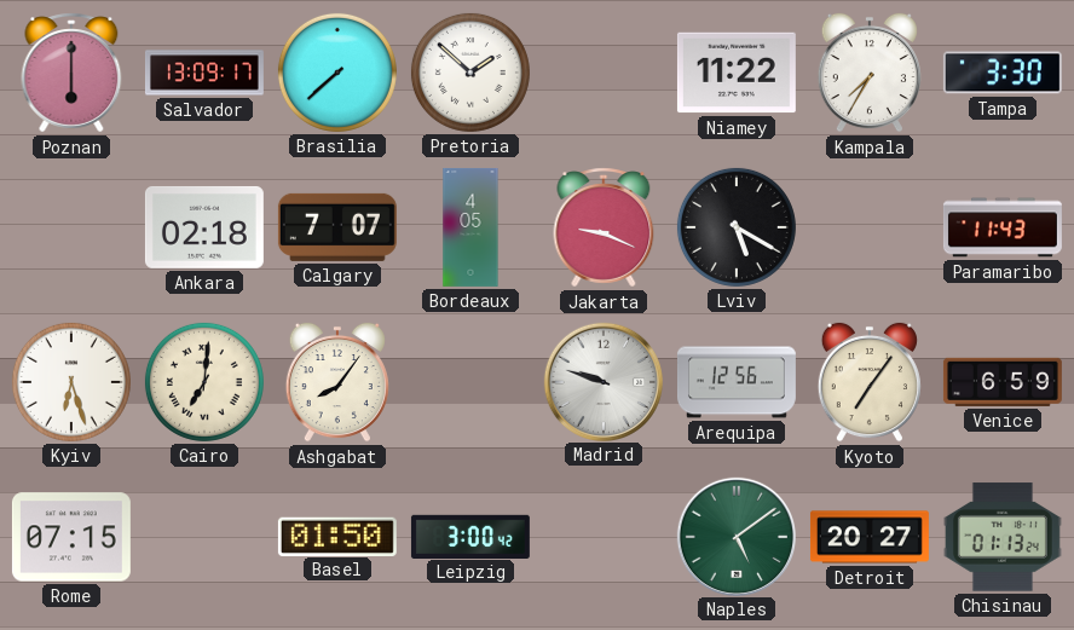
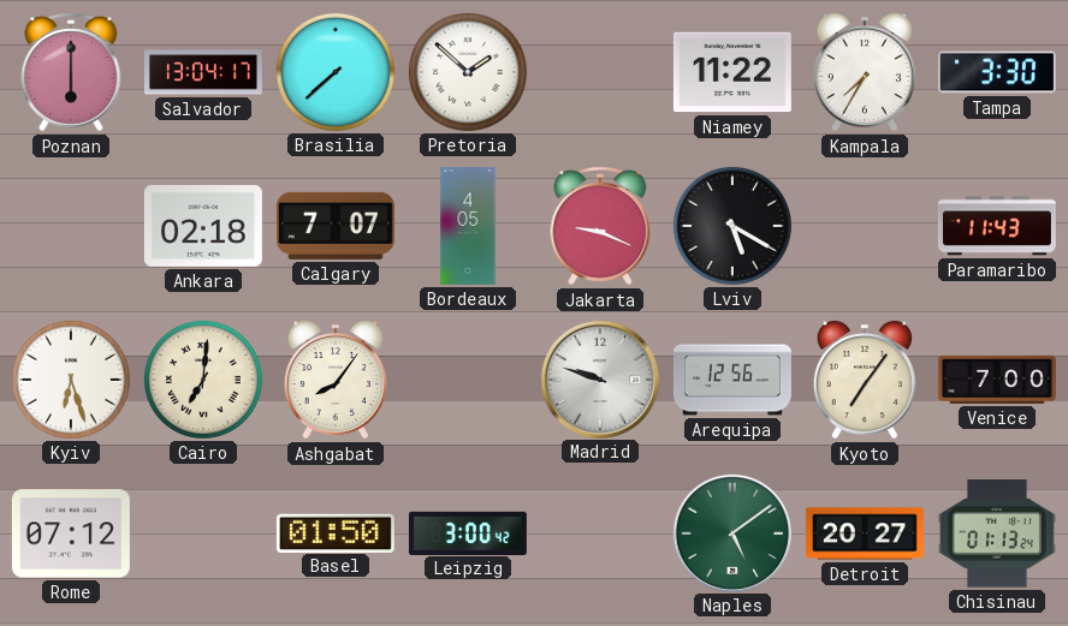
Salvador: 13:09 -> 13:04
Venice: 6:59 -> 7:00
Rome: 07:15 -> 07:12
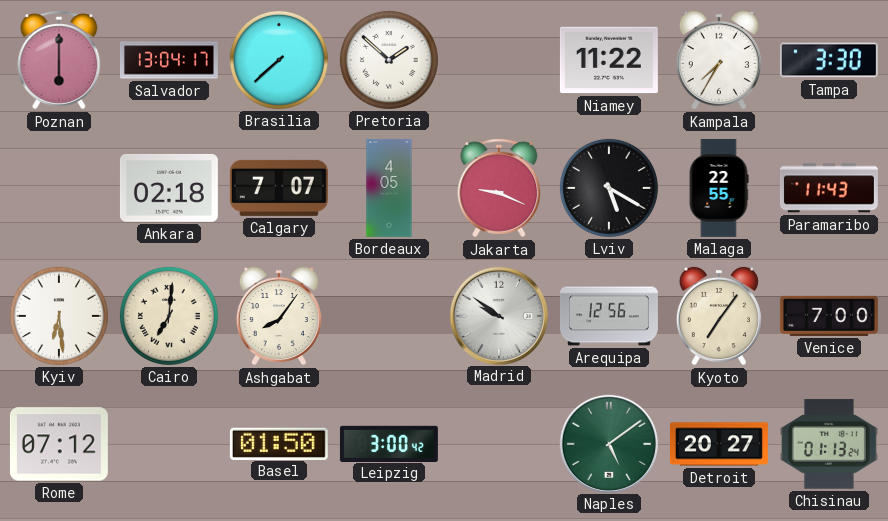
Malaga: none -> 22:55
Kyiv: 6:27 -> 6:29
Madrid: 9:48 -> 9:51
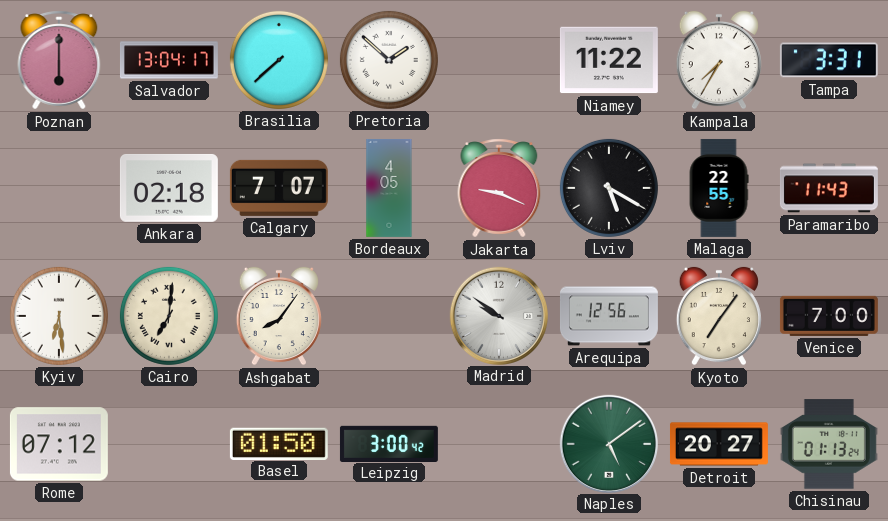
Tampa: 3:30 -> 3:31
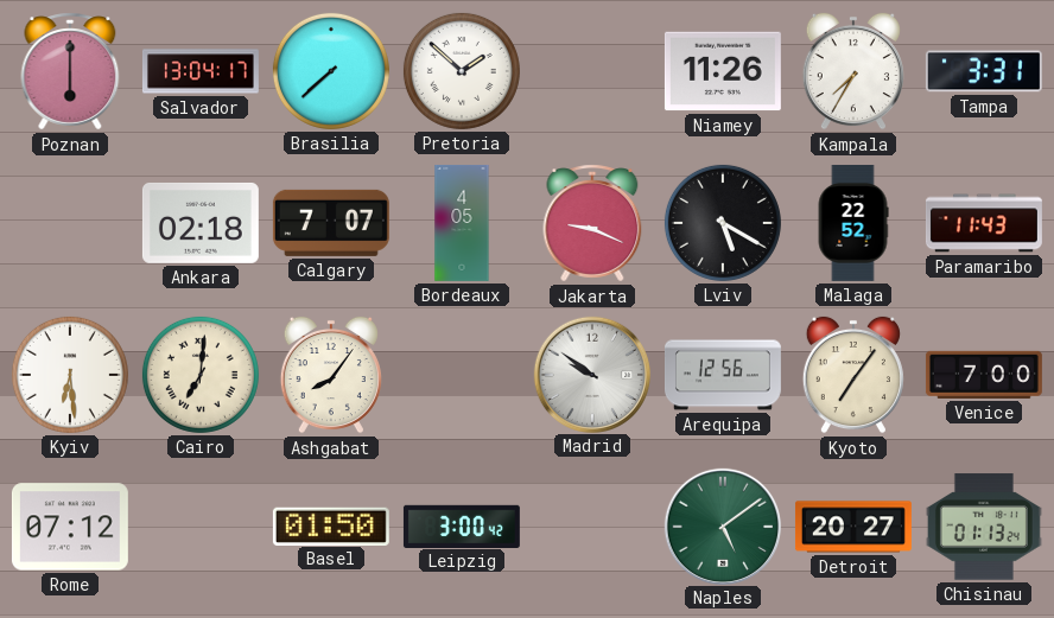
Niamey: 11:22 -> 11:26
Malaga: 22:55 -> 22:52
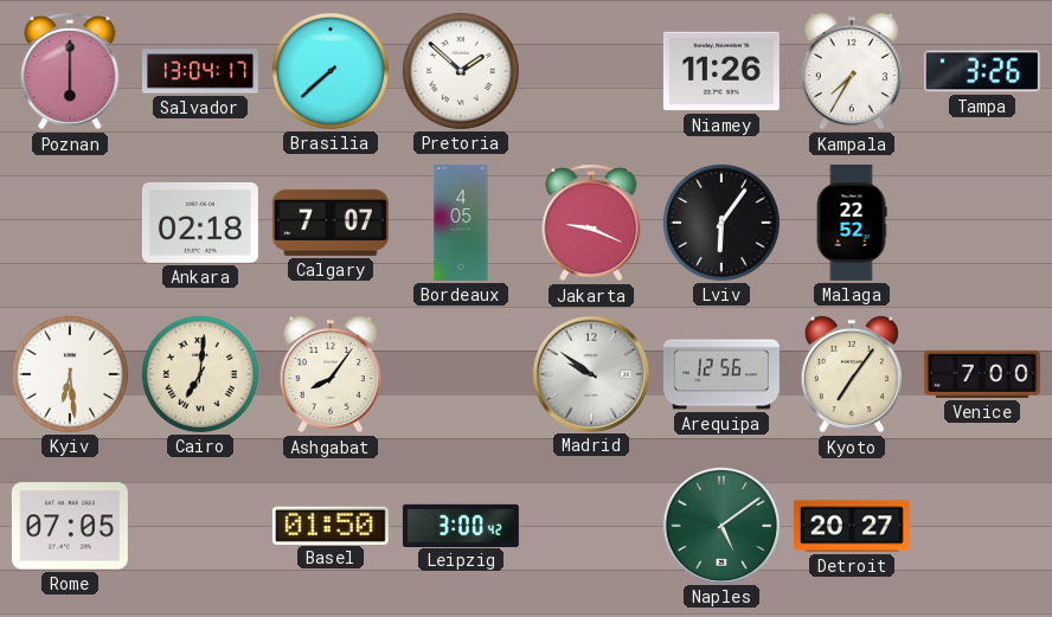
Tampa: 3:31 -> 3:26
Lviv: 5:20 -> 6:06
Paramaribo: 11:43 -> none
Rome: 07:12 -> 07:05
Chisinau: 01:13 -> none
